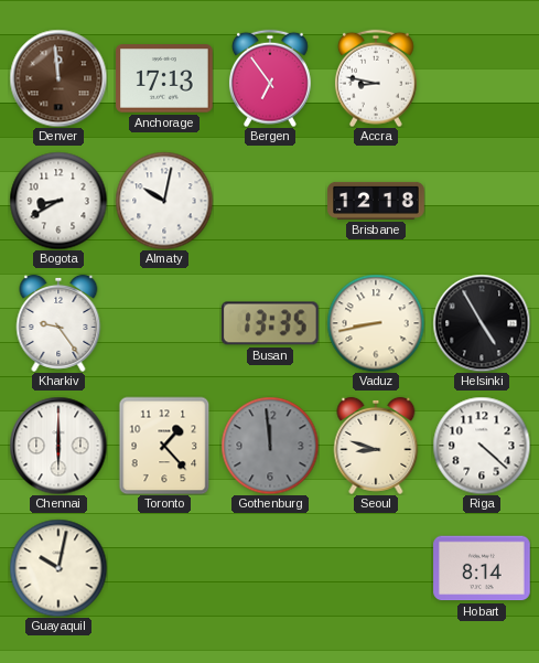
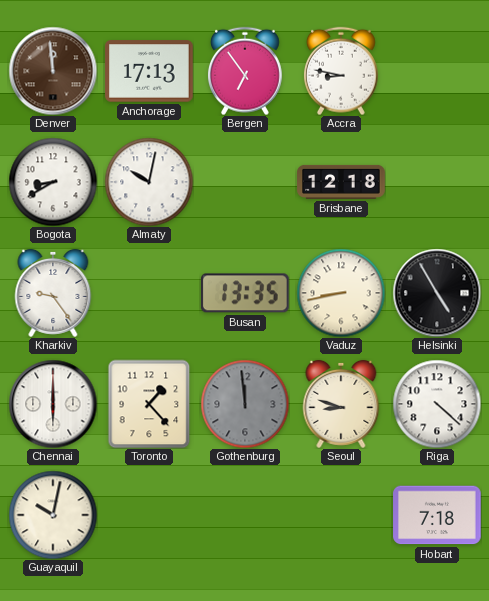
Hobart: 8:14 -> 7:18
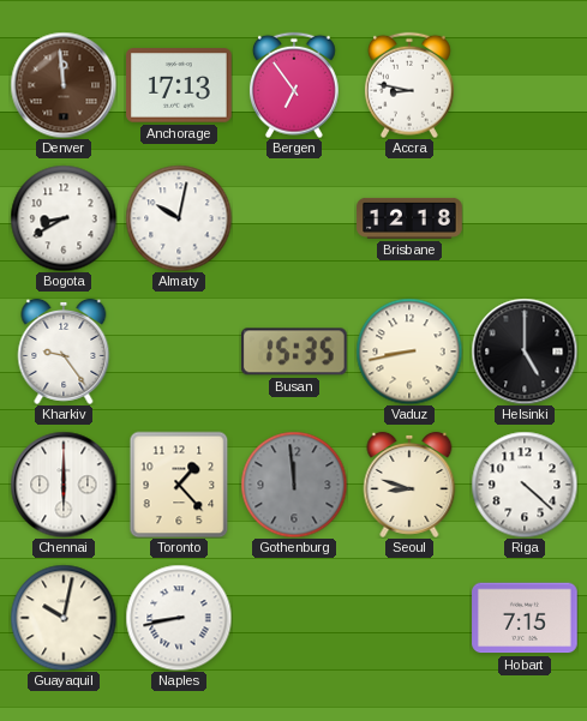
Busan: 13:35 -> 15:35
Helsinki: 4:55 -> 5:00
Naples: none -> 8:43
Hobart: 7:18 -> 7:15
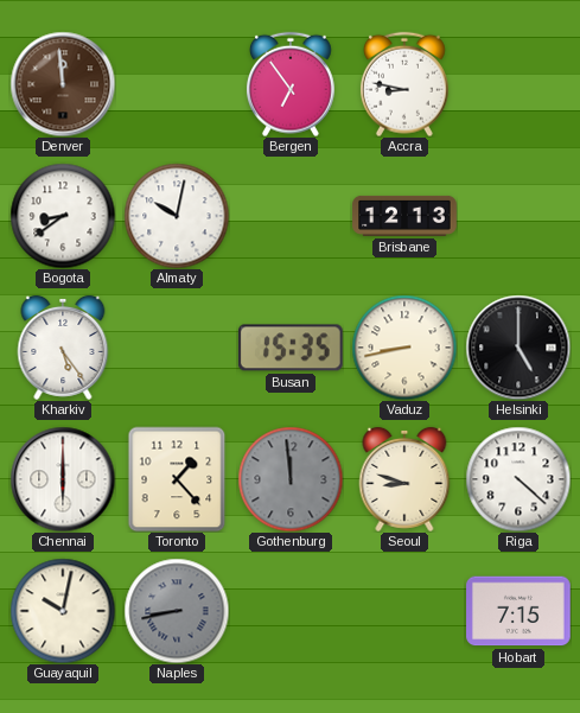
Anchorage: 17:13 -> none
Bogota: 8:40 -> 8:39
Brisbane: 12:18 -> 12:13
Kharkiv: 9:24 -> 5:24
Naples dial: white -> grey
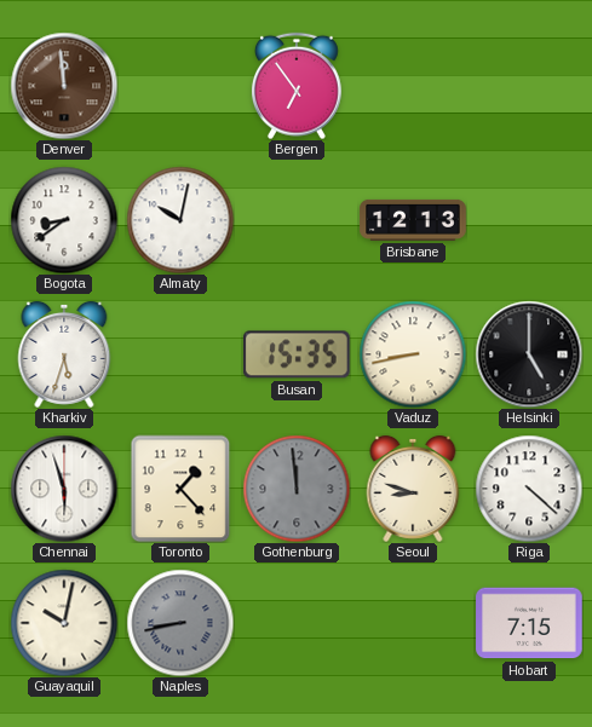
Accra: 8:47 -> none
Kharkiv: 5:24 -> 5:33
Chennai: 6:00 -> 5:57
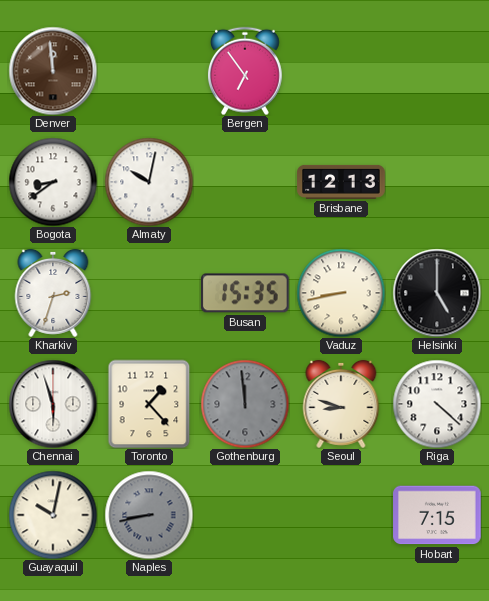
Kharkiv: 5:33 -> 2:33
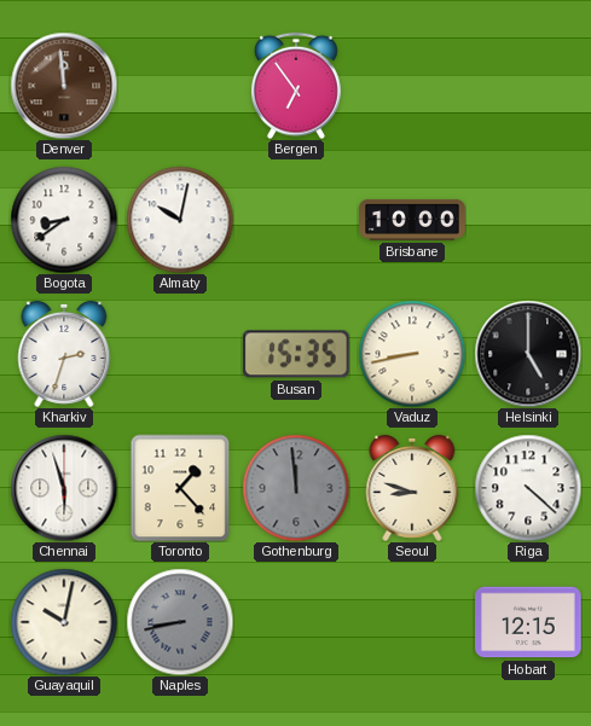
Brisbane: 12:13 -> 10:00
Hobart: 7:15 -> 12:15
